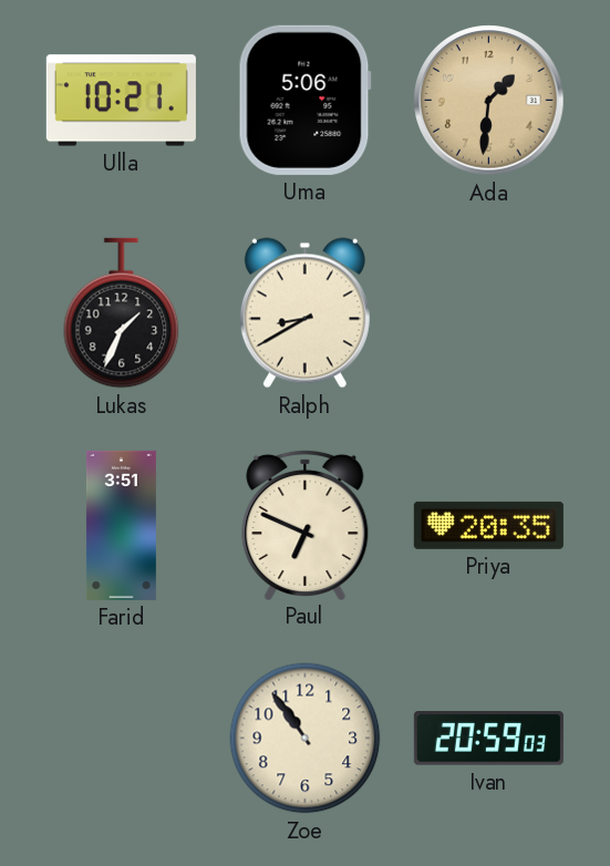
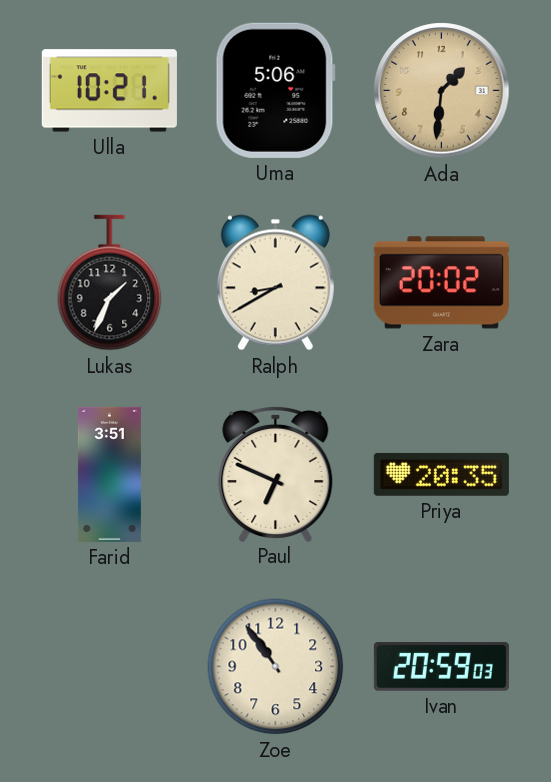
Zara: none -> 20:02
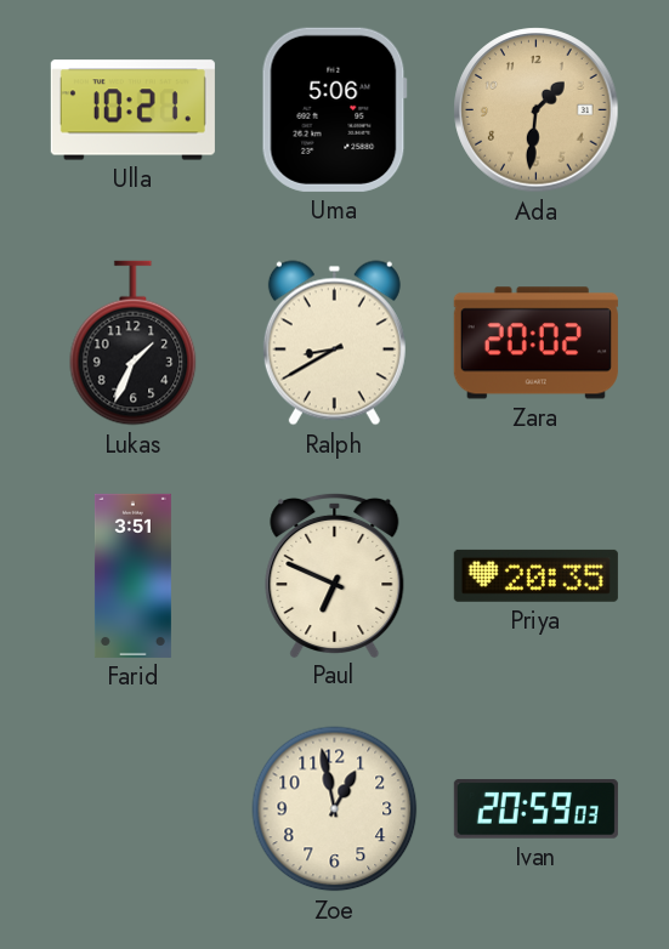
Zoe: 10:54 -> 12:58
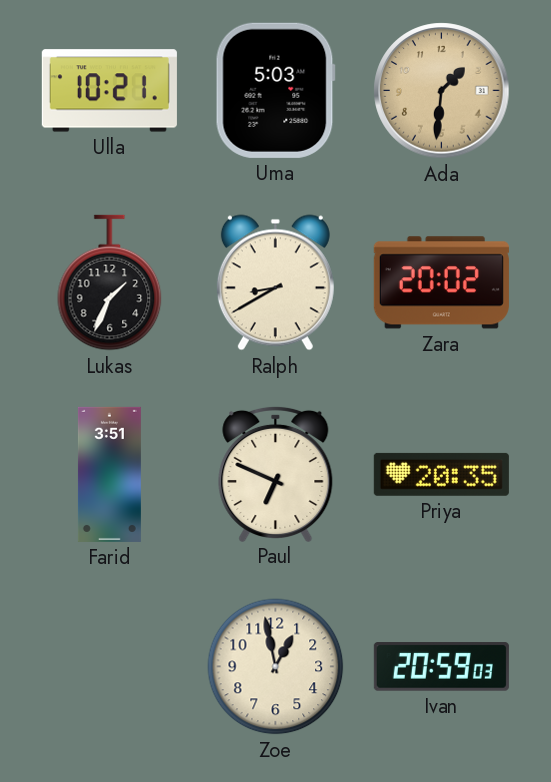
Uma: 5:06 -> 5:03
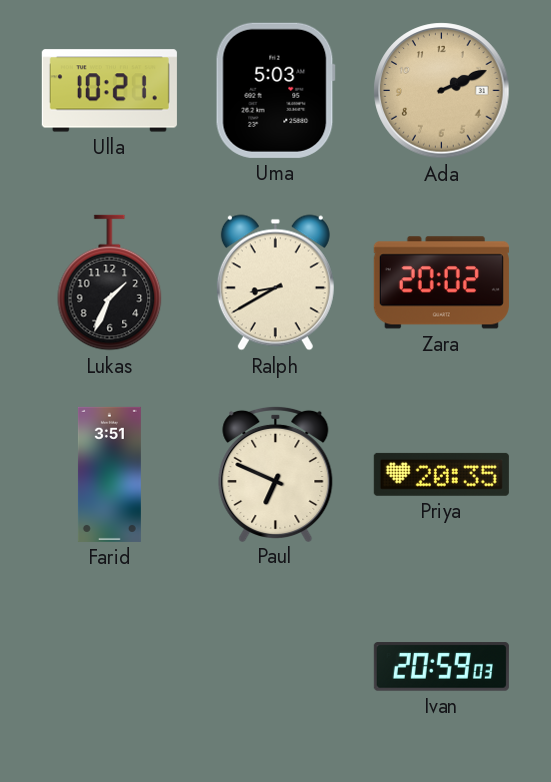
Ada: 1:31 -> 2:11
Zoe: 12:58 -> none
